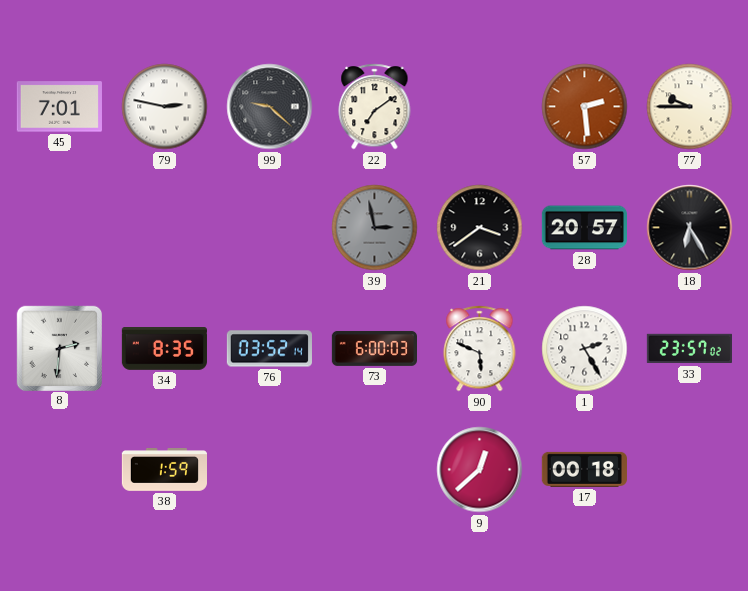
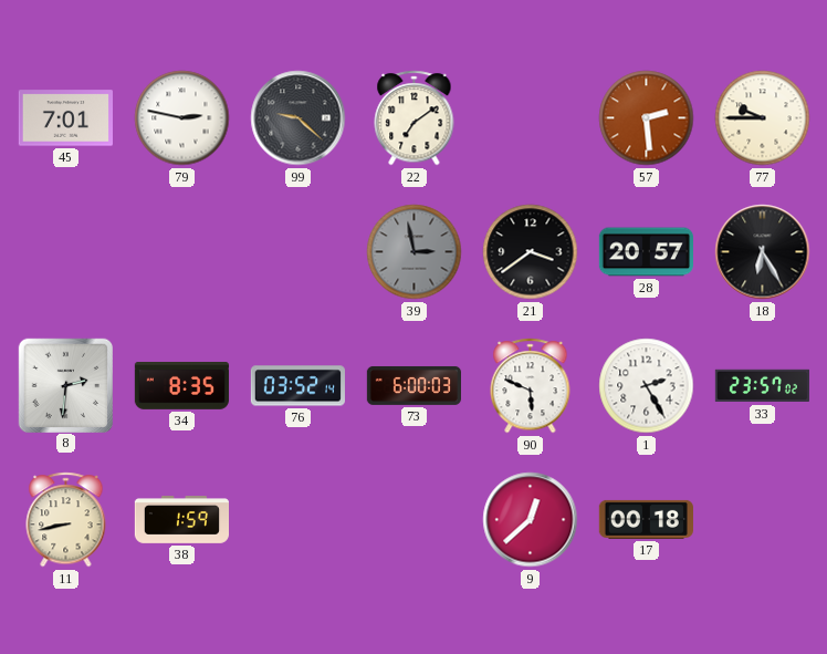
11: none -> 8:43
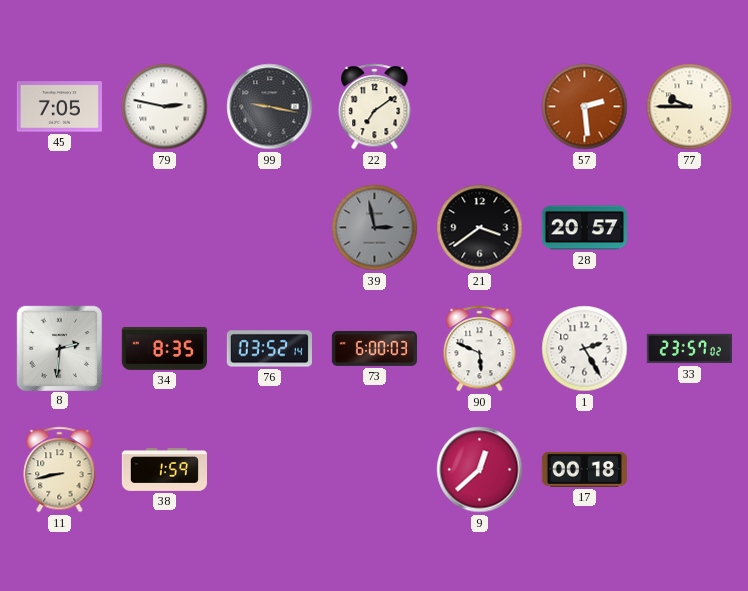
45: 7:01 -> 7:05
99: 9:22 -> 9:17
18: 6:25 -> none
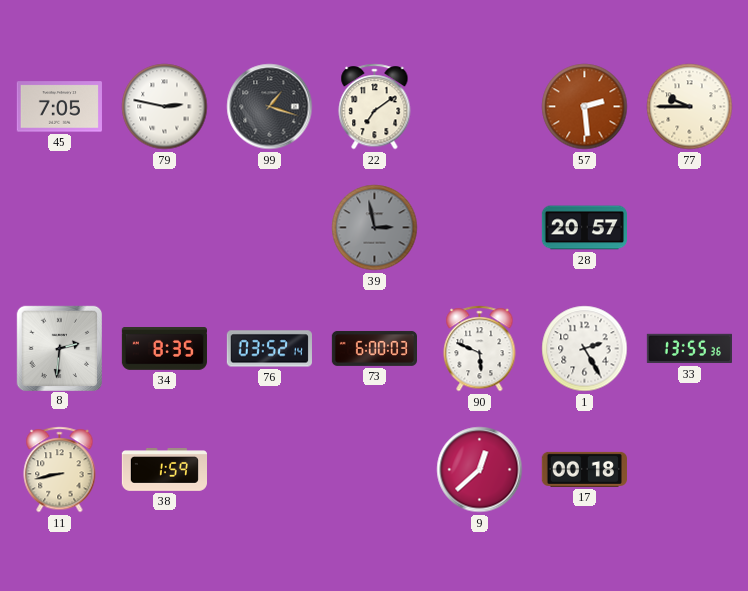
99: 9:17 -> 1:18
21: 3:39 -> none
33: 23:57 -> 13:55
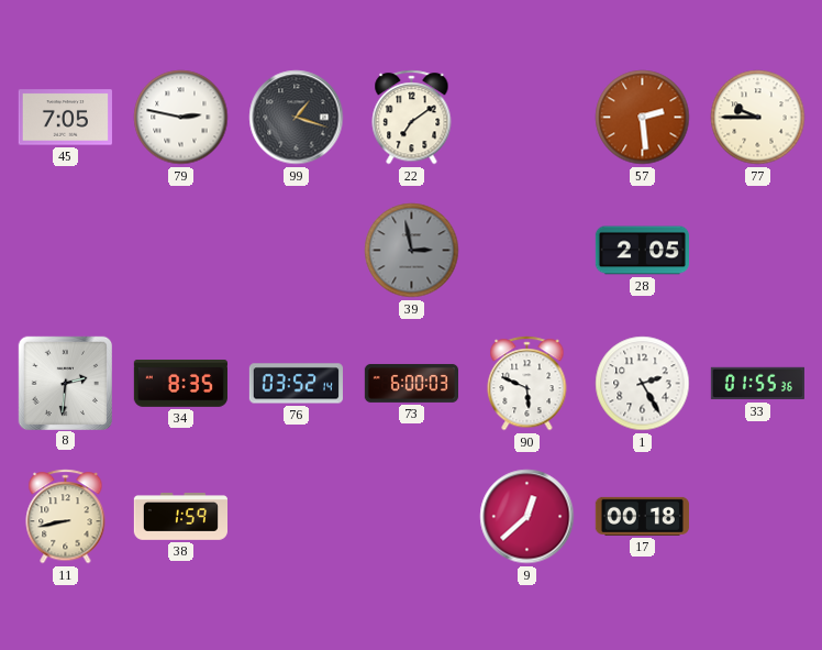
28: 20:57 -> 2:05
33: 13:55 -> 01:55
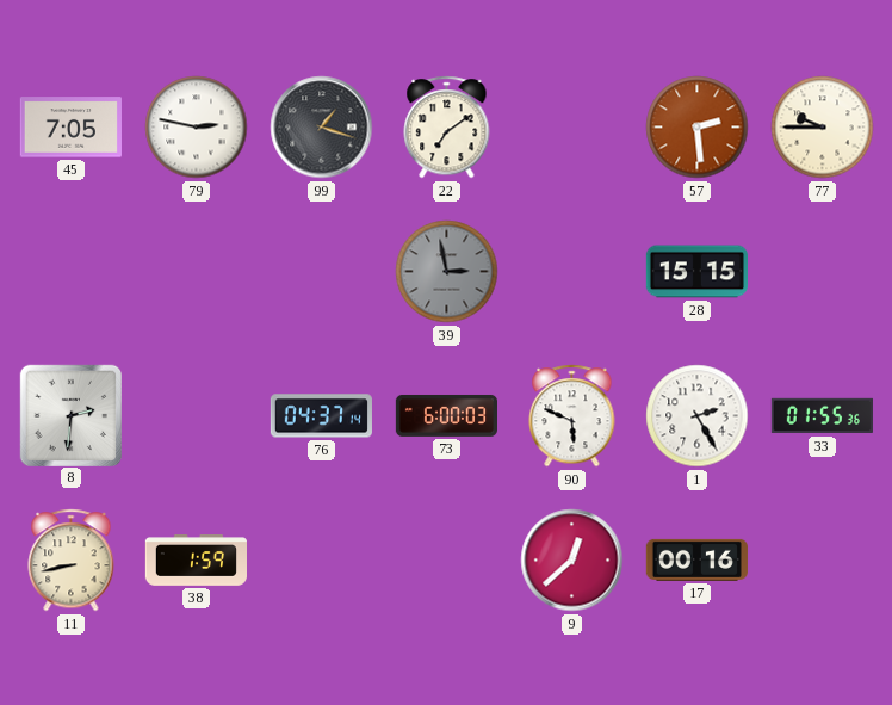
28: 2:05 -> 15:15
34: 8:35 -> none
76: 03:52 -> 04:37
17: 00:18 -> 00:16
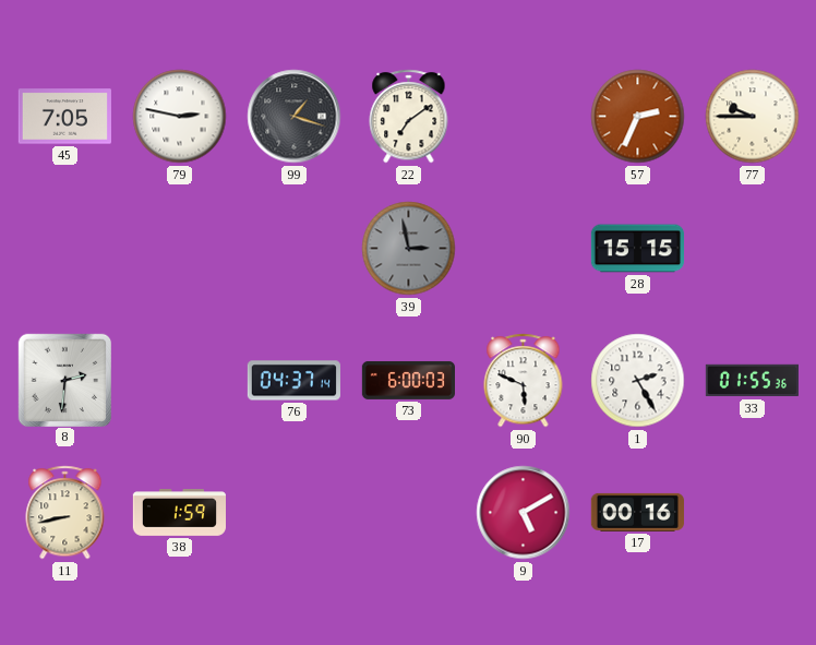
57: 2:29 -> 2:34
9: 12:38 -> 5:10
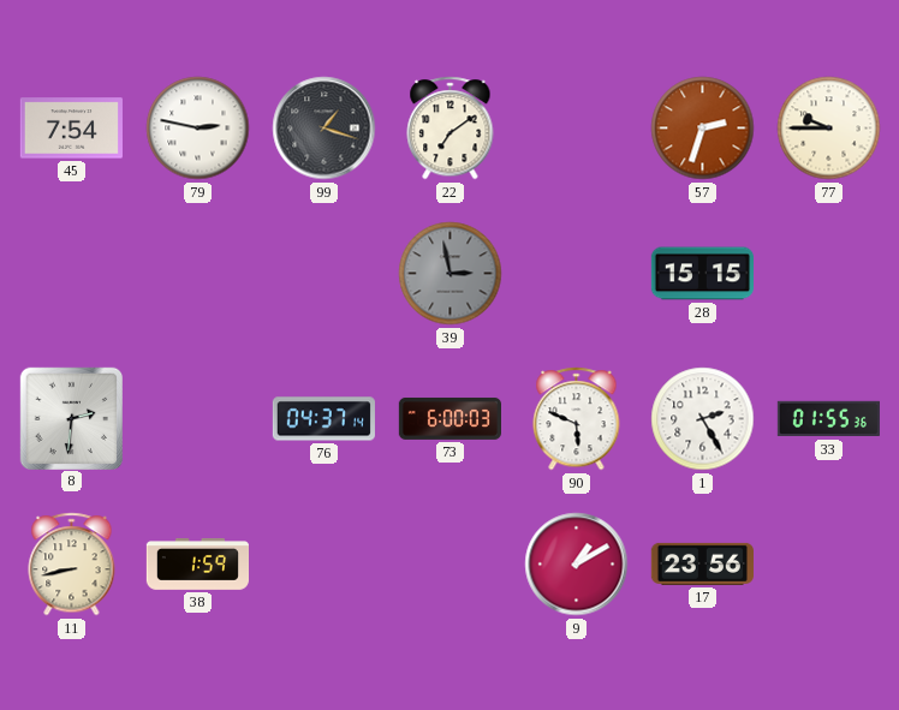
45: 7:05 -> 7:54
57: 2:34 -> 2:33
9: 5:10 -> 1:10
17: 00:16 -> 23:56
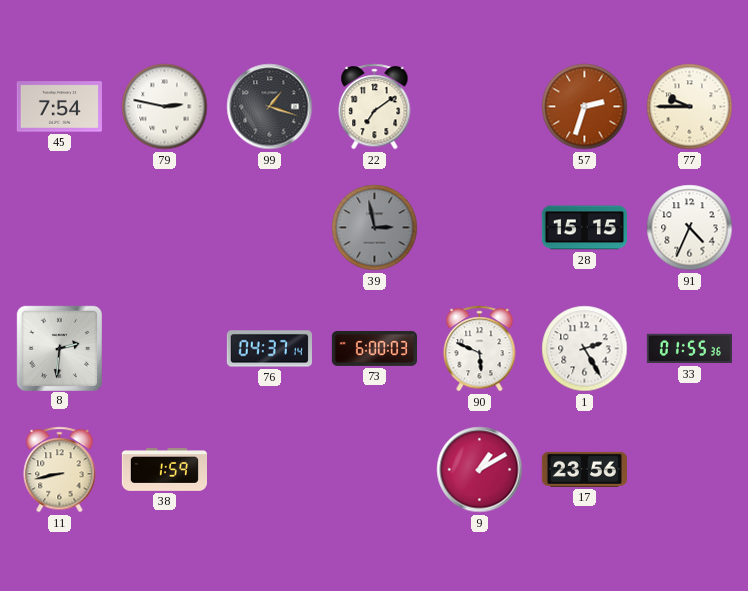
91: none -> 4:34
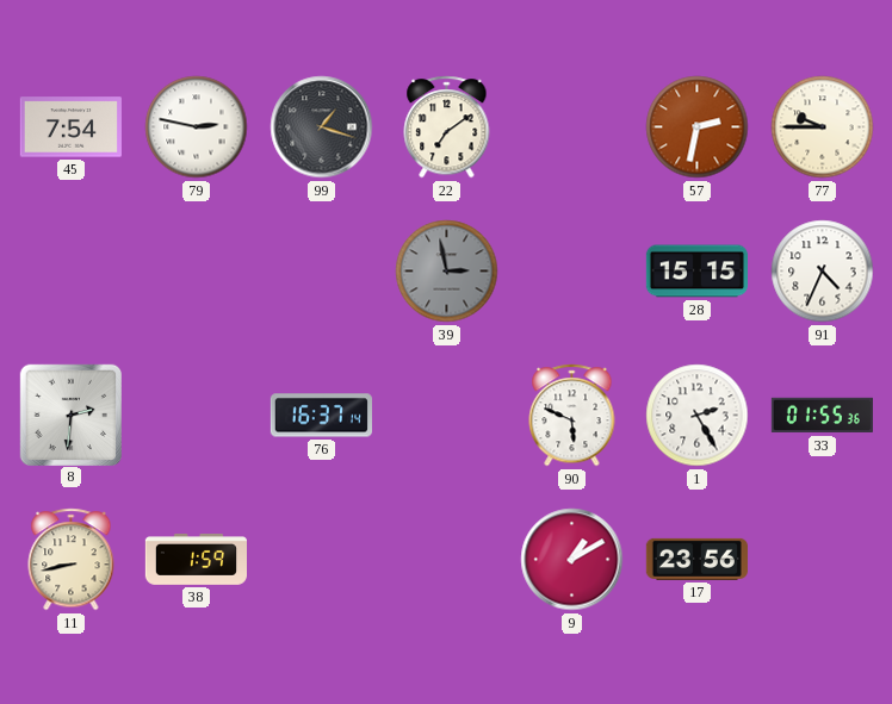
57: 2:33 -> 2:32
76: 04:37 -> 16:37
73: 6:00 -> none
